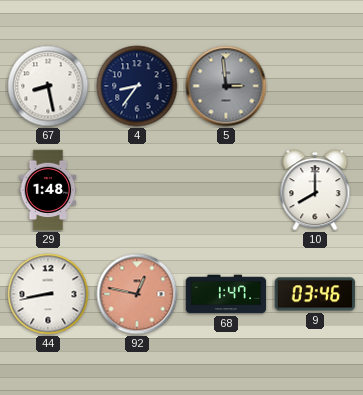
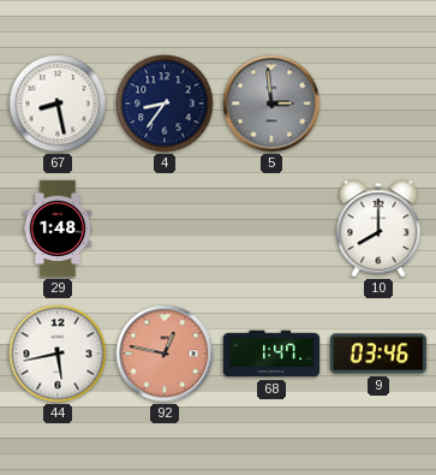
44: 8:43 -> 5:43
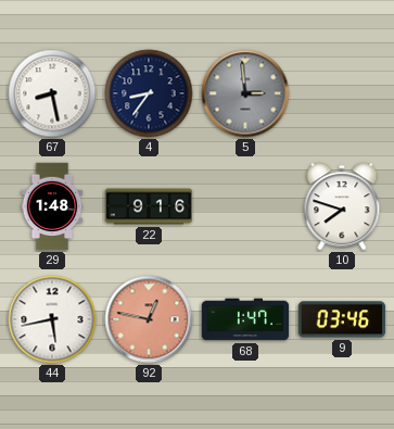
22: none -> 9:16
10: 8:00 -> 7:48
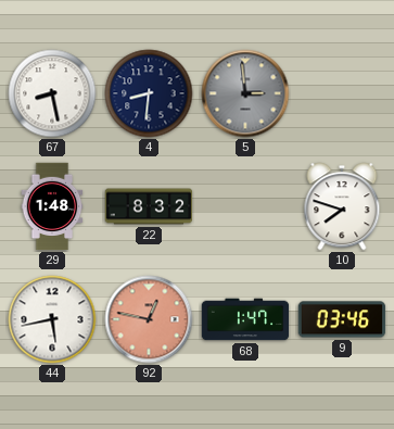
4: 8:36 -> 8:31
22: 9:16 -> 8:32
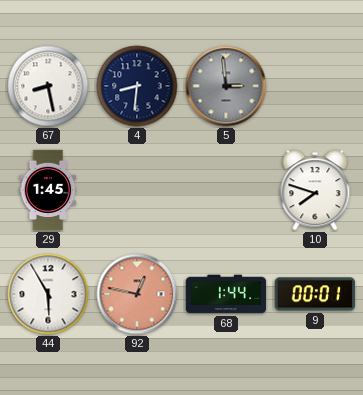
29: 1:48 -> 1:45
22: 8:32 -> none
44: 5:43 -> 5:55
68: 1:47 -> 1:44
9: 03:46 -> 00:01
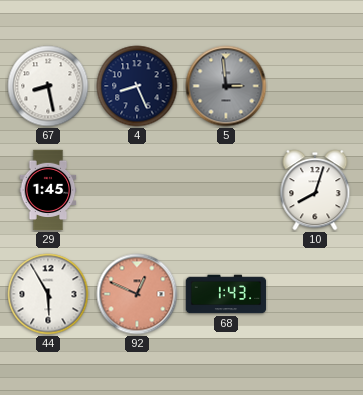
4: 8:31 -> 8:26
10: 7:48 -> 8:03
92: 12:47 -> 12:49
68: 1:44 -> 1:43
9: 00:01 -> none
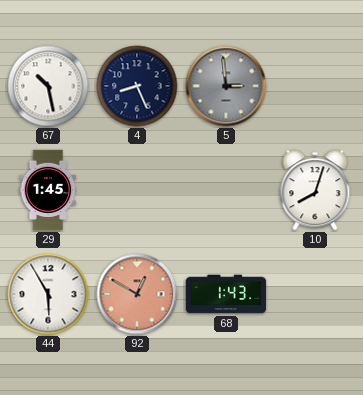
67: 8:28 -> 10:28
92: 12:49 -> 12:50
